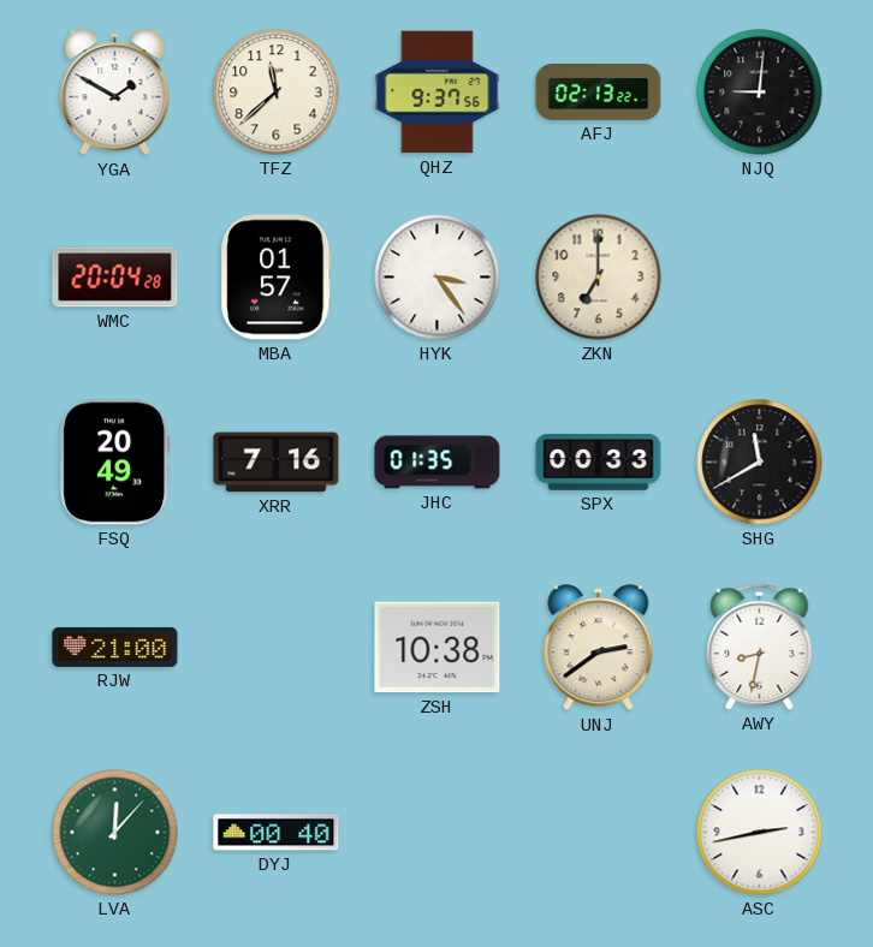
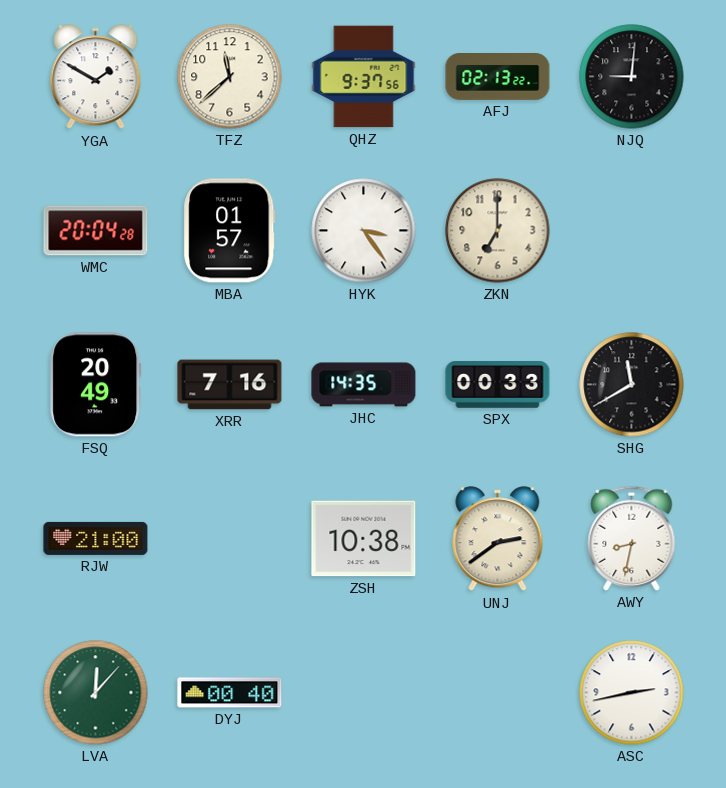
JHC: 01:35 -> 14:35
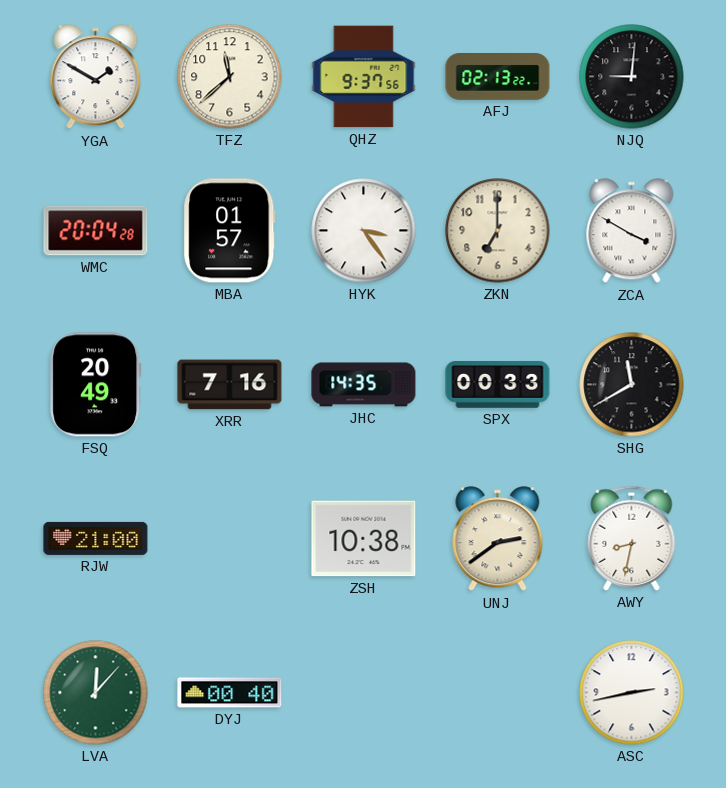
ZCA: none -> 3:50
